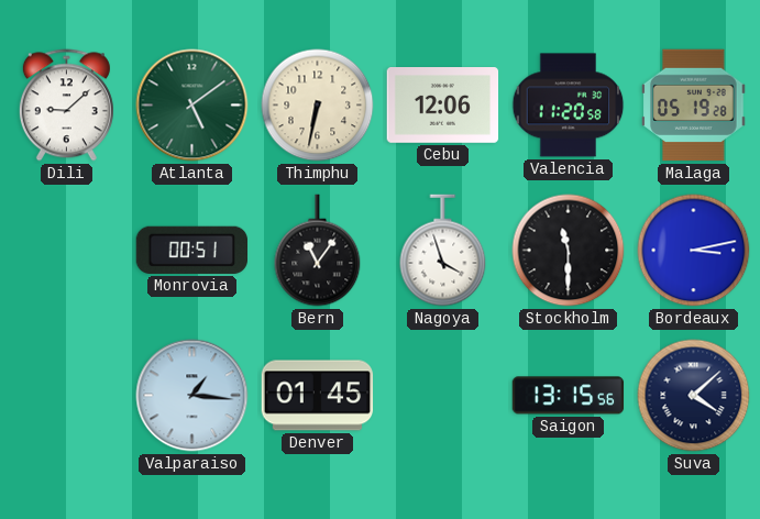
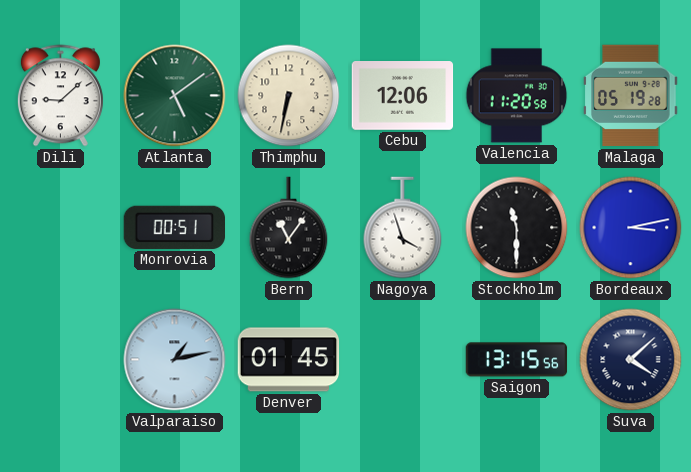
Valparaiso: 1:16 -> 1:13
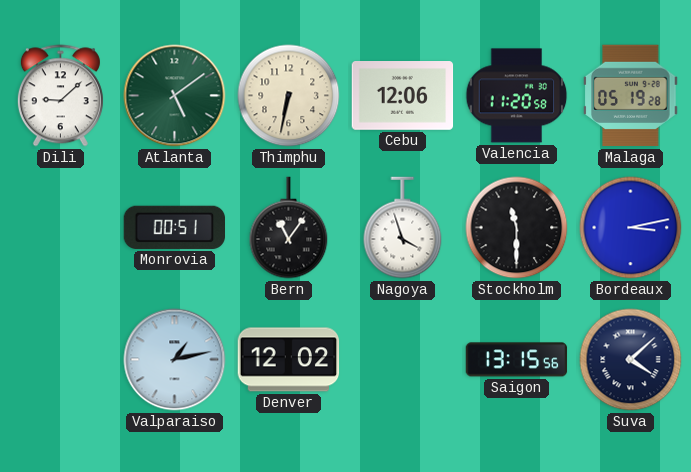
Denver: 01:45 -> 12:02
